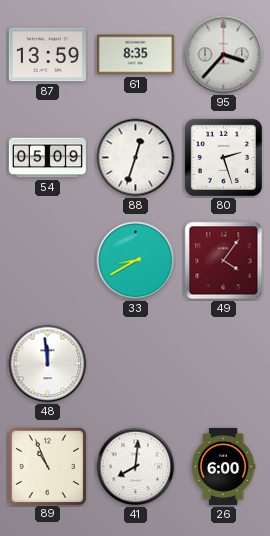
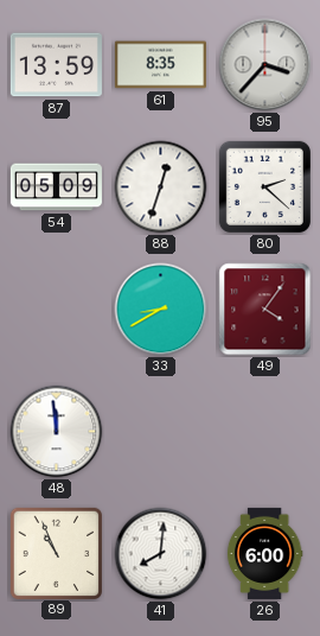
80: 2:27 -> 2:22
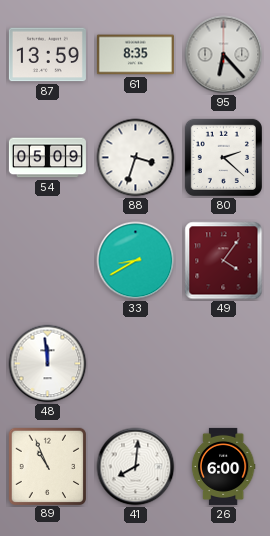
95: 3:37 -> 6:23
88: 12:33 -> 3:33
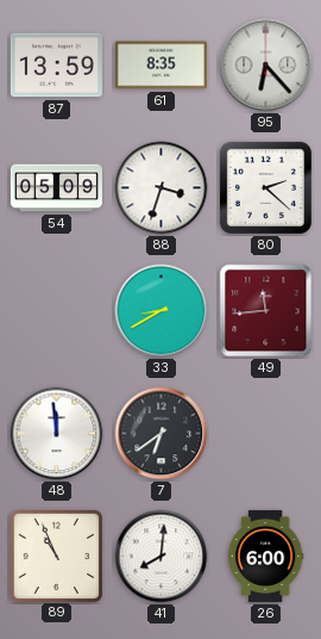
49: 4:06 -> 11:44
7: none -> 6:39
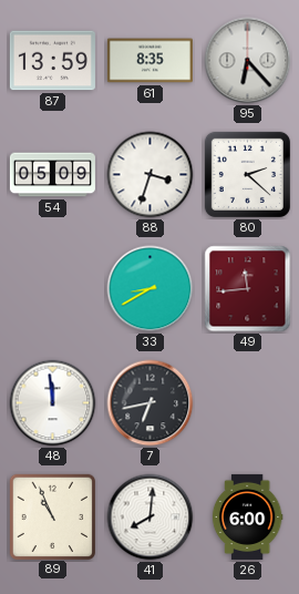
7: 6:39 -> 6:43
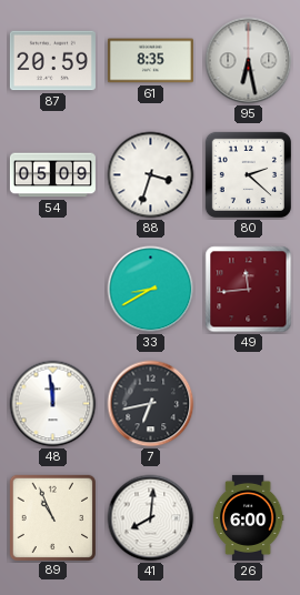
87: 13:59 -> 20:59
95: 6:23 -> 6:28
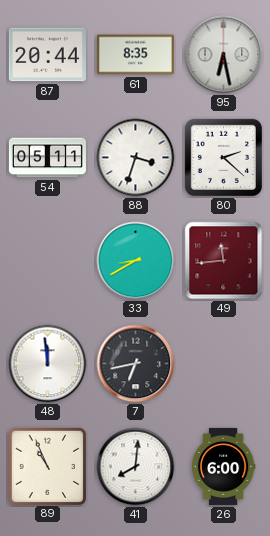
87: 20:59 -> 20:44
54: 05:09 -> 05:11
